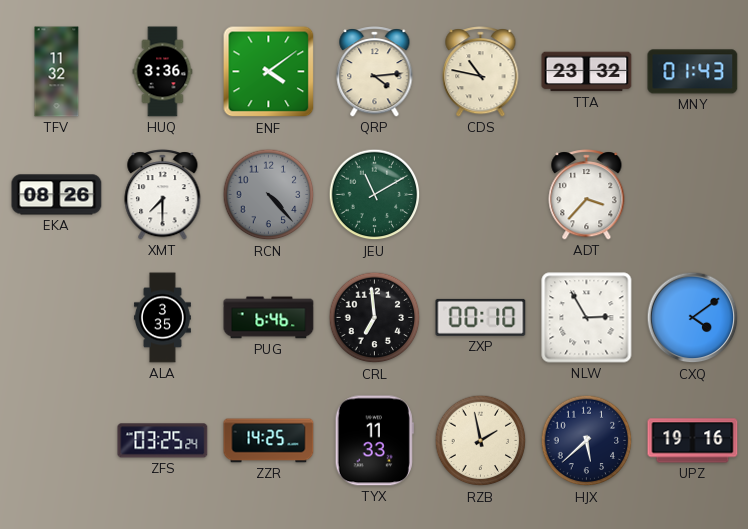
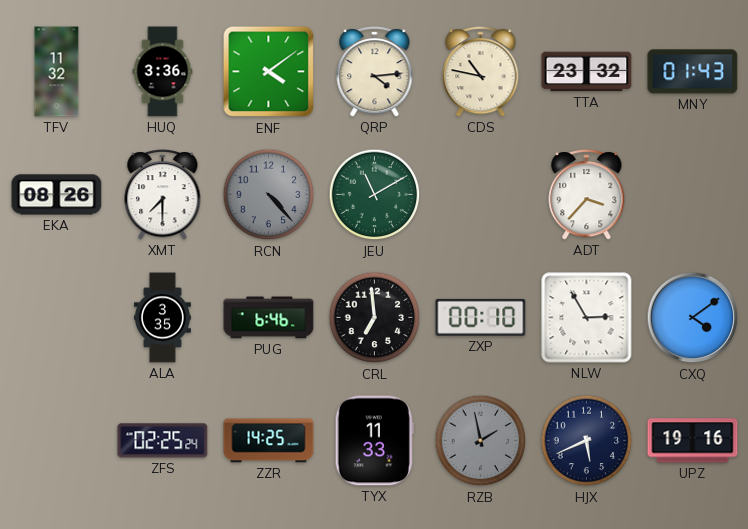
ZFS: 03:25 -> 02:25
RZB dial: cream -> grey
HJX: 5:38 -> 5:41
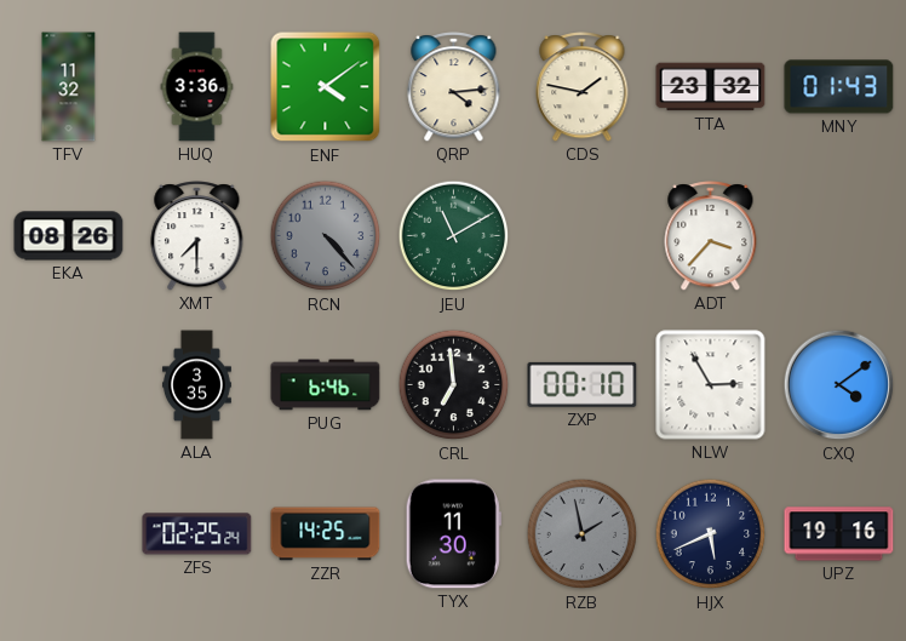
CDS: 10:47 -> 1:47
TYX: 11:33 -> 11:30
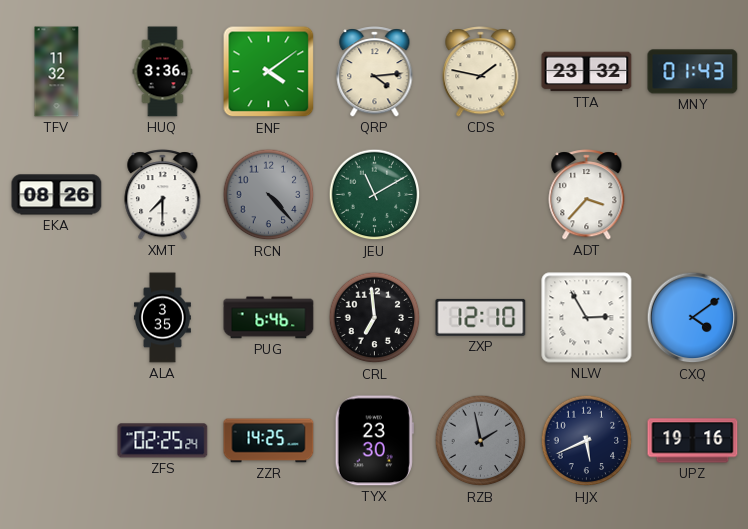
ZXP: 00:10 -> 12:10
TYX: 11:30 -> 23:30
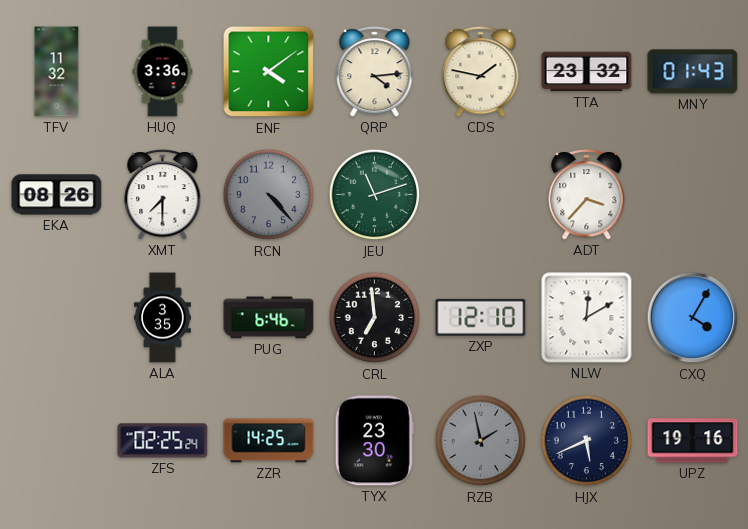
JEU: 11:10 -> 11:12
NLW: 2:55 -> 12:10
CXQ: 4:09 -> 4:05
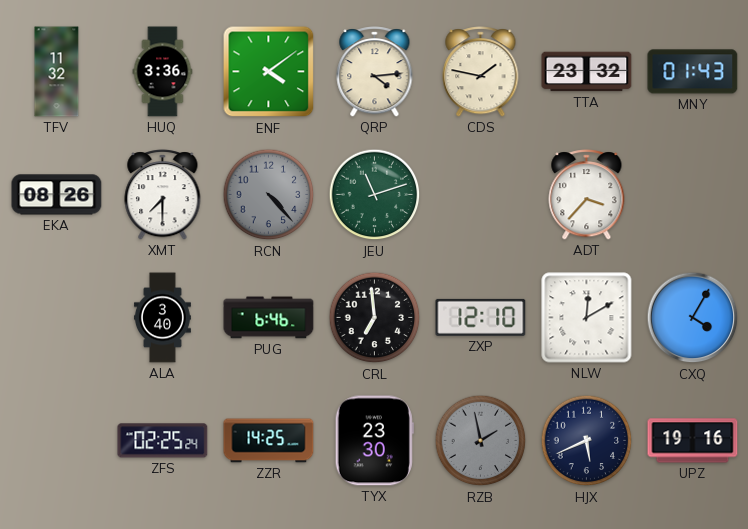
ALA: 3:35 -> 3:40
